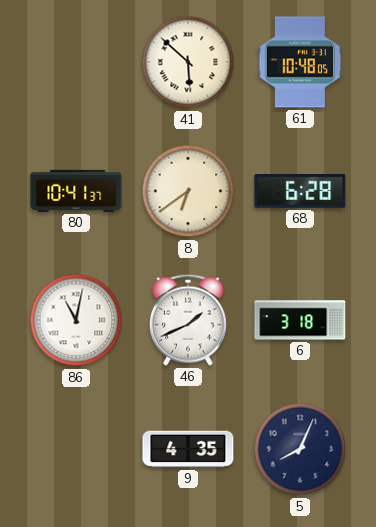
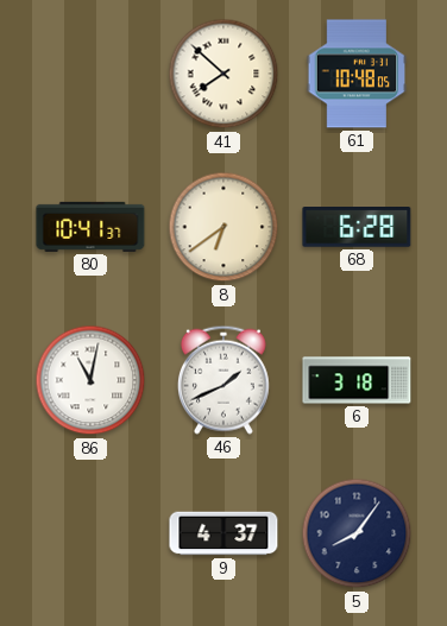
41: 5:52 -> 7:52
9: 4:35 -> 4:37
5: 8:04 -> 8:06
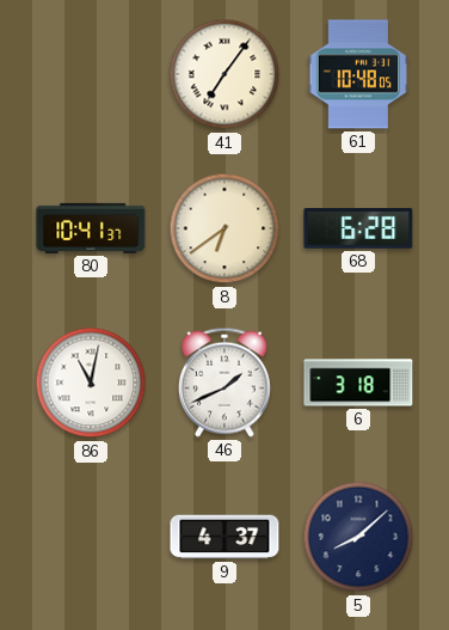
41: 7:52 -> 7:06
5: 8:06 -> 8:08
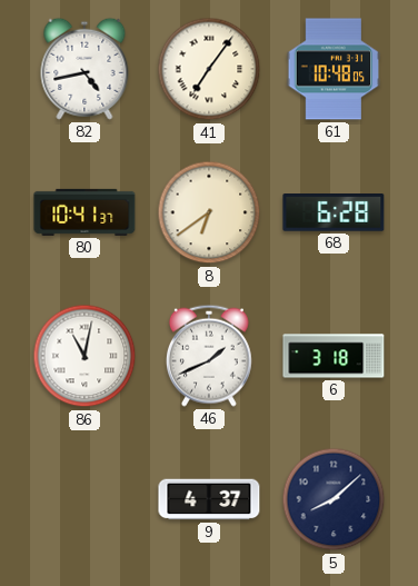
82: none -> 4:43
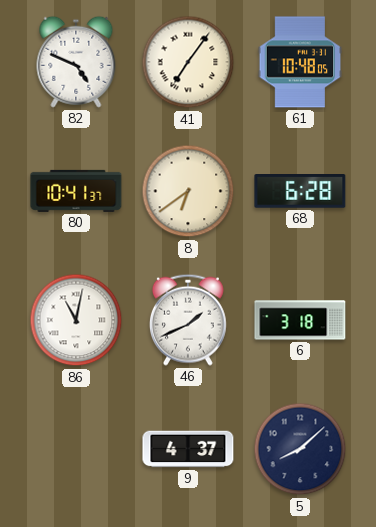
82: 4:43 -> 4:49
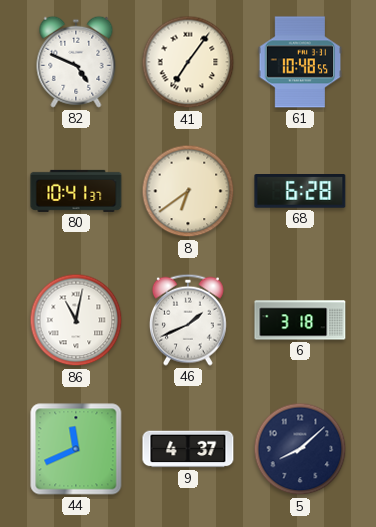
61: 10:48:05 -> 10:48:55
44: none -> 11:41
